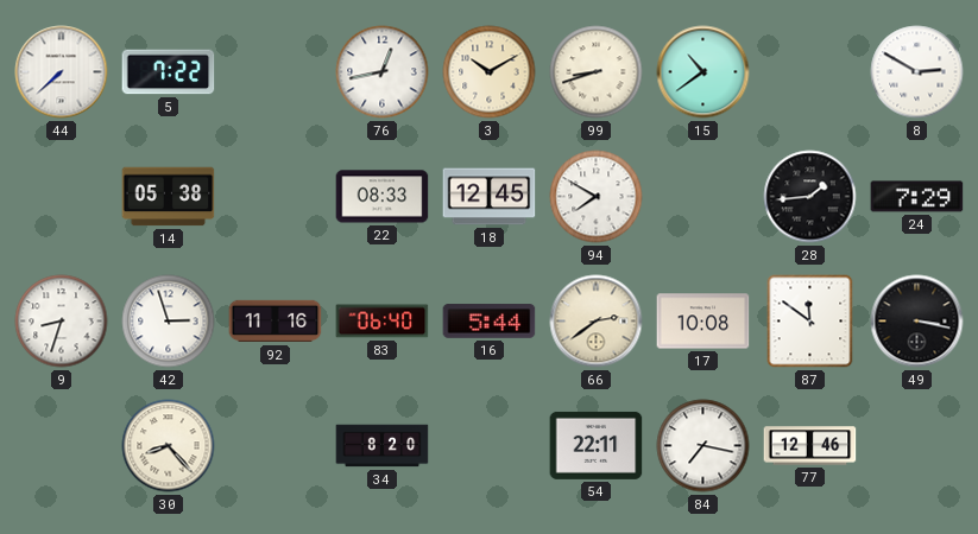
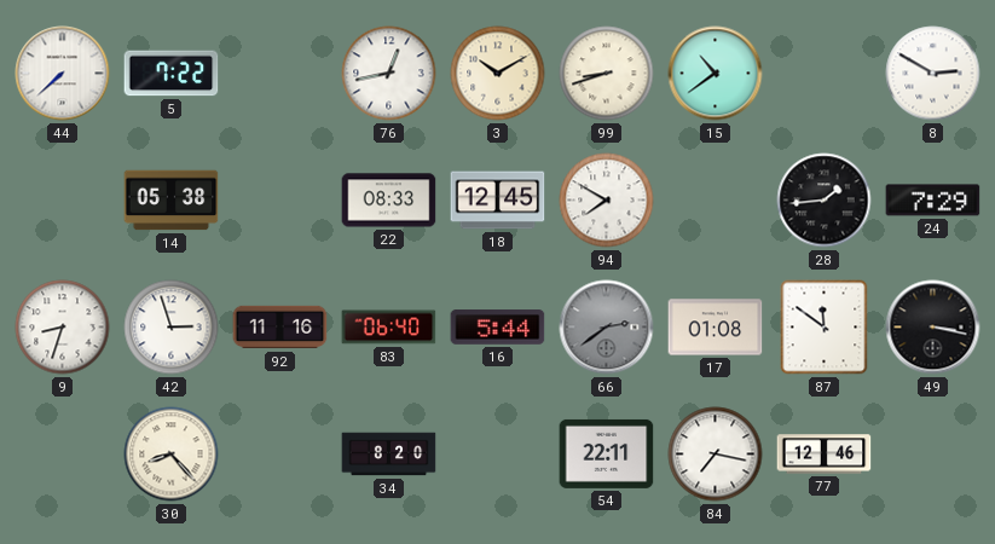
66 dial: cream -> grey
17: 10:08 -> 01:08
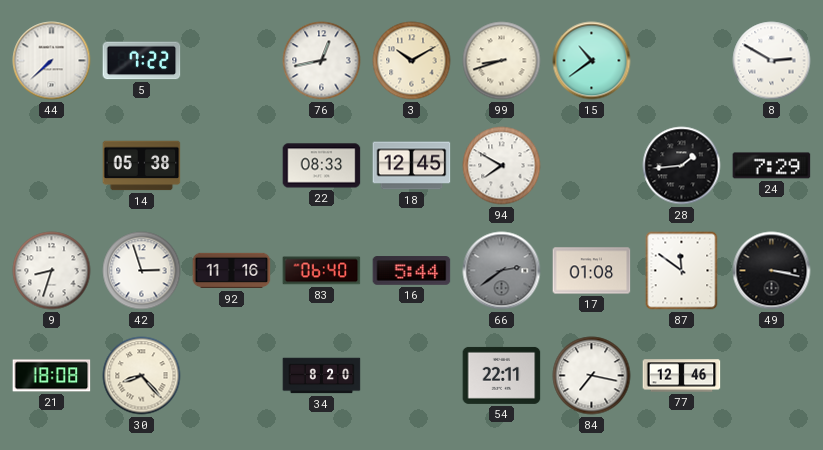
21: none -> 18:08
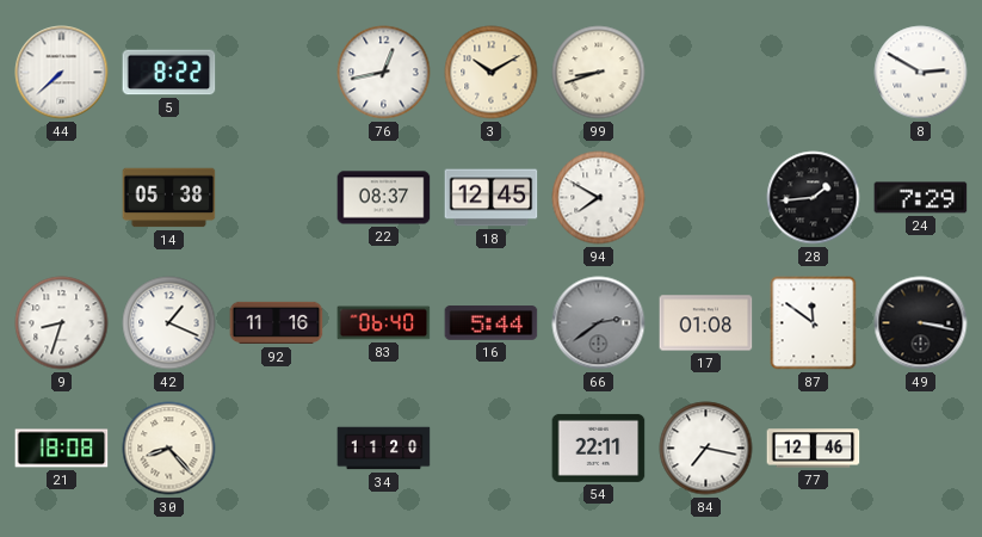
5: 7:22 -> 8:22
15: 10:39 -> none
22: 08:33 -> 08:37
42: 2:57 -> 1:19
34: 8:20 -> 11:20
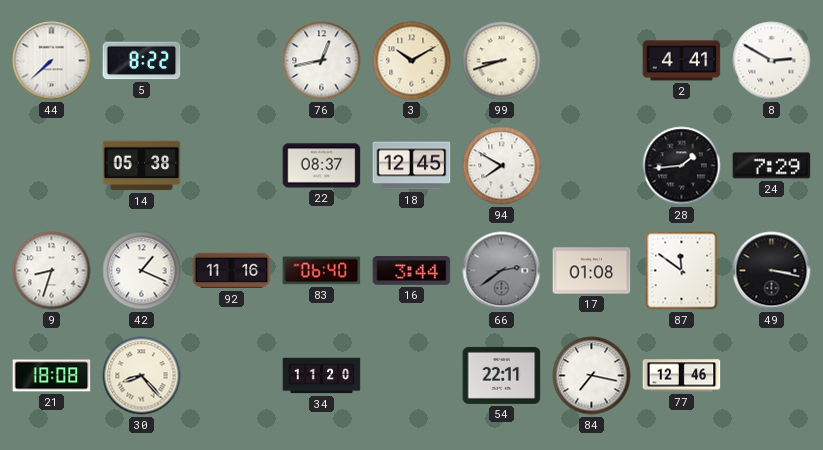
2: none -> 4:41
16: 5:44 -> 3:44
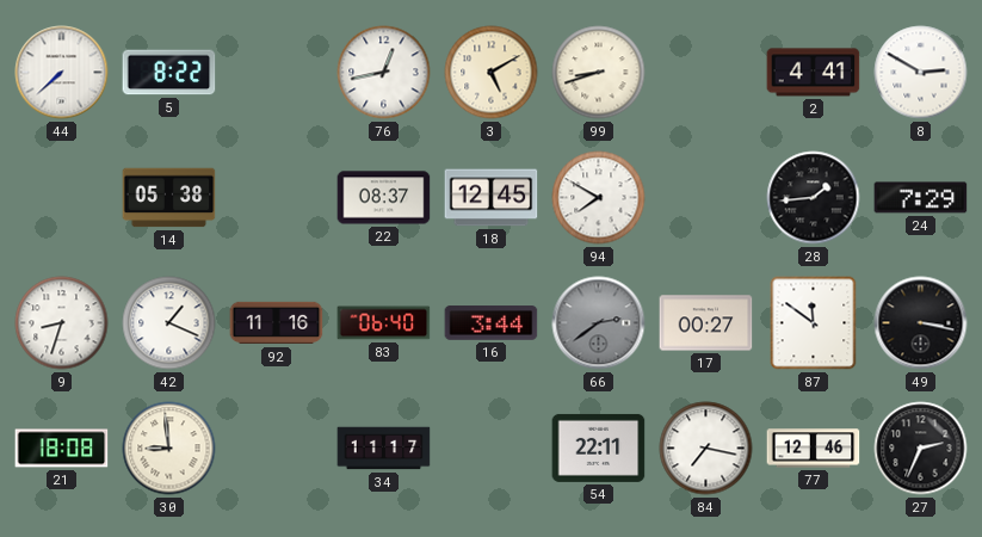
3: 10:10 -> 5:10
17: 01:08 -> 00:27
30: 8:23 -> 8:59
34: 11:20 -> 11:17
27: none -> 2:34
